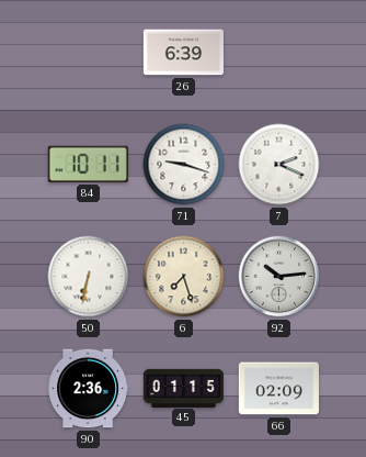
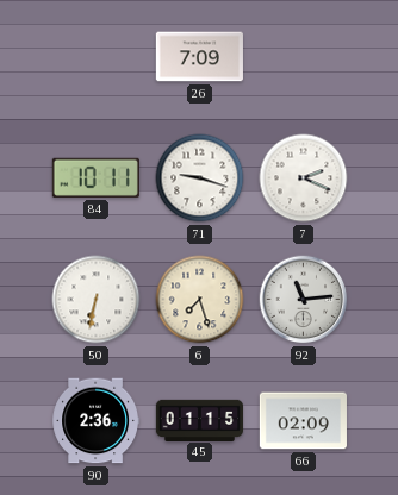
26: 6:39 -> 7:09
92: 10:14 -> 11:14
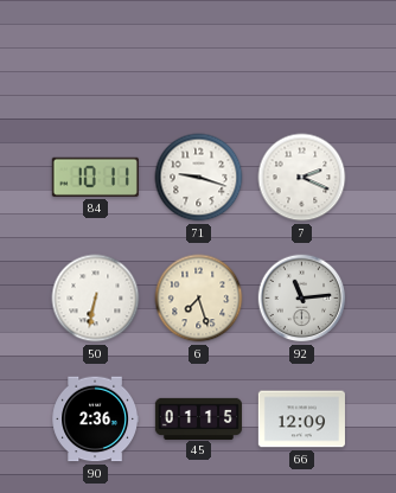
26: 7:09 -> none
66: 02:09 -> 12:09
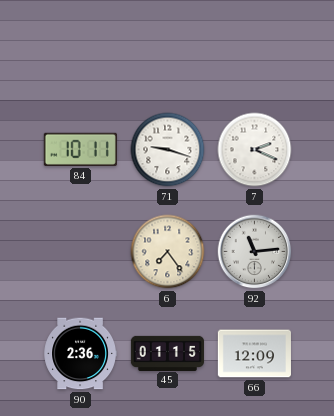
50: 6:32 -> none
6: 7:27 -> 7:24
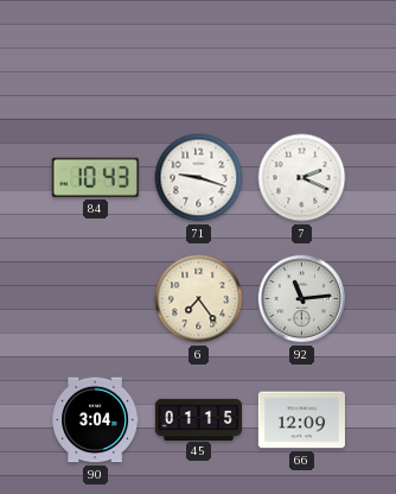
84: 10:11 -> 10:43
90: 2:36 -> 3:04
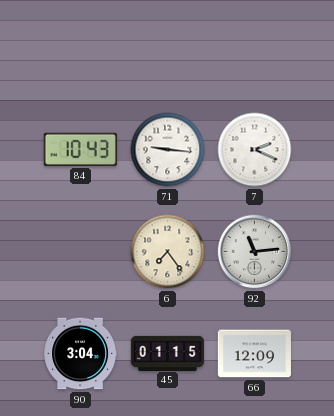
71: 9:18 -> 9:16
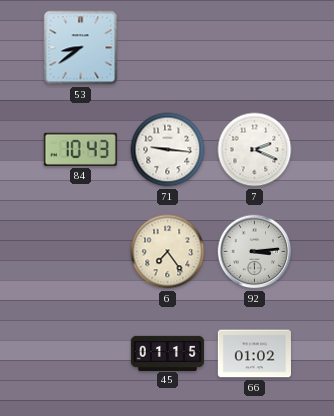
53: none -> 8:39
92: 11:14 -> 3:14
90: 3:04 -> none
66: 12:09 -> 01:02
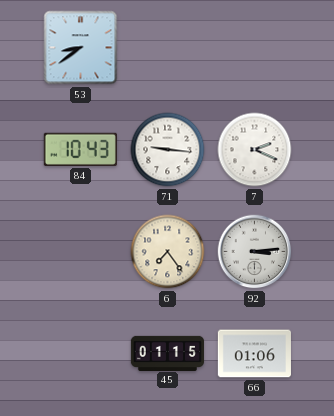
66: 01:02 -> 01:06
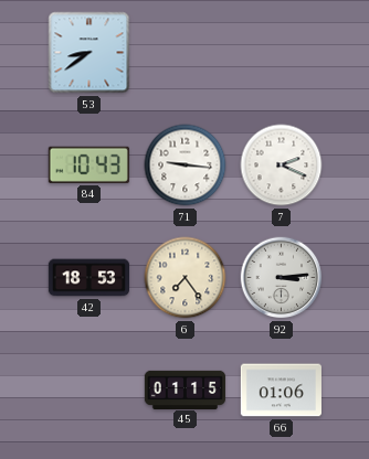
42: none -> 18:53
